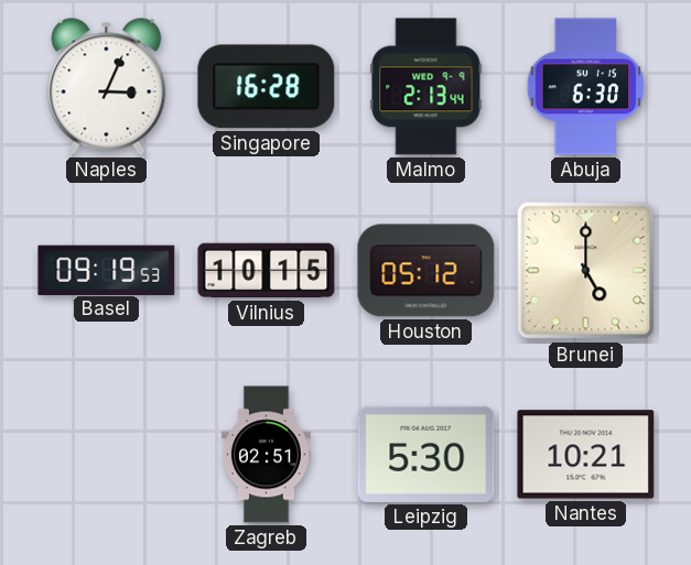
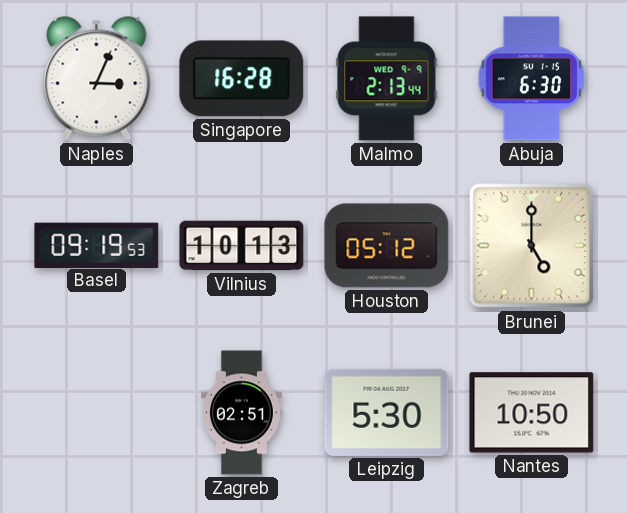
Vilnius: 10:15 -> 10:13
Nantes: 10:21 -> 10:50
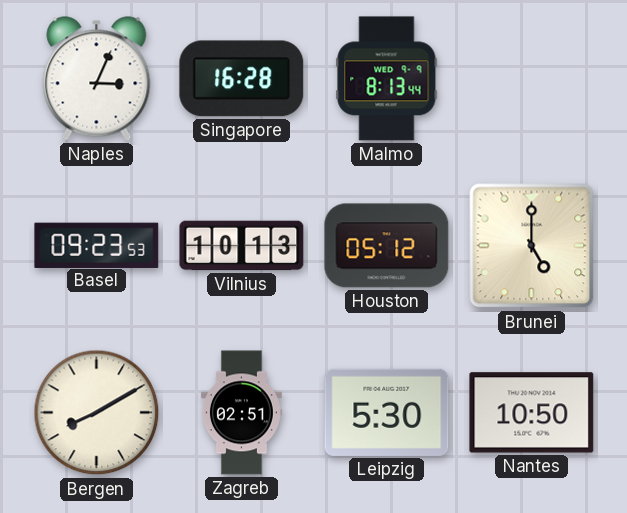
Malmo: 2:13 -> 8:13
Abuja: 6:30 -> none
Basel: 09:19 -> 09:23
Bergen: none -> 8:10
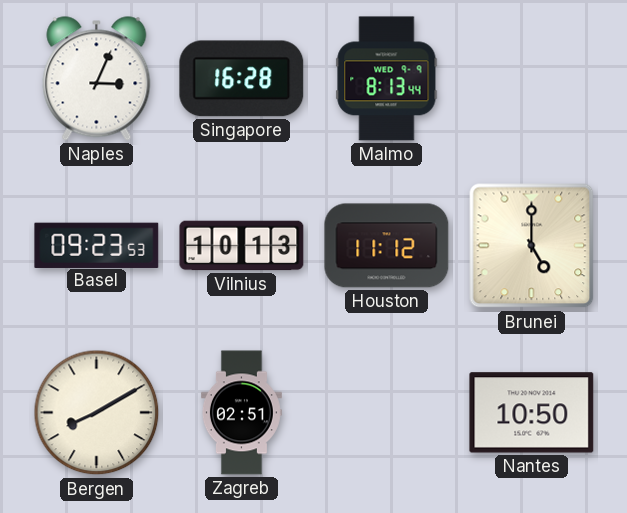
Houston: 05:12 -> 11:12
Leipzig: 5:30 -> none
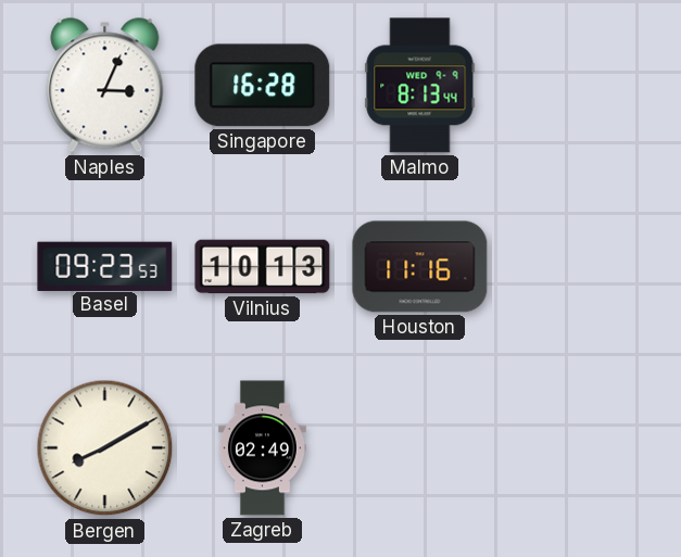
Houston: 11:12 -> 11:16
Brunei: 5:00 -> none
Zagreb: 02:51 -> 02:49
Nantes: 10:50 -> none
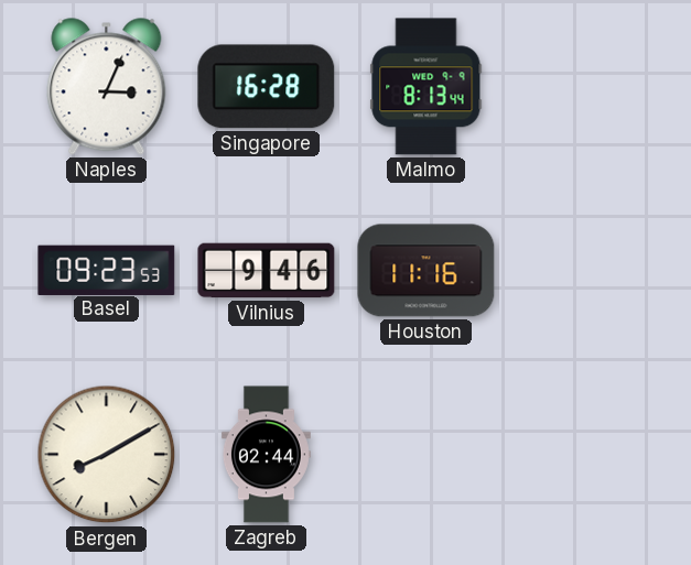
Vilnius: 10:13 -> 9:46
Zagreb: 02:49 -> 02:44
